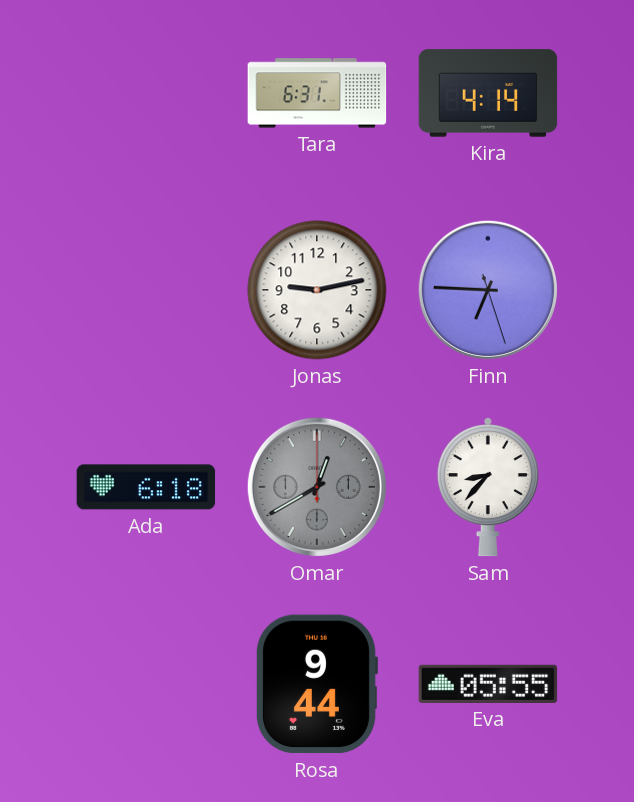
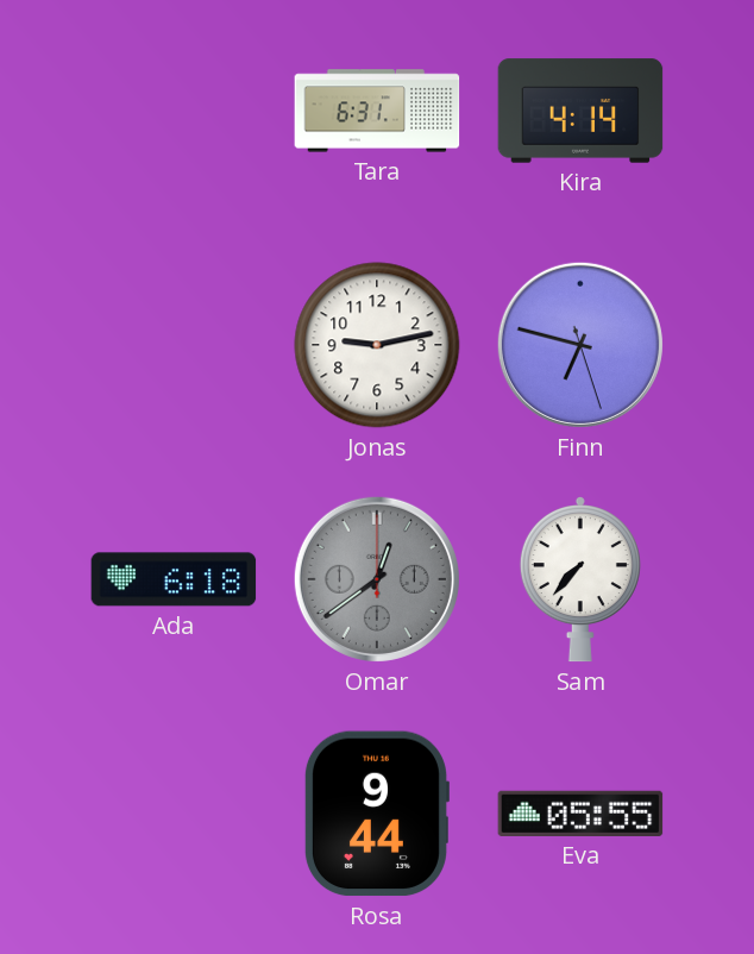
Finn: 6:45 -> 6:47
Omar: 12:40 -> 12:39
Sam: 8:37 -> 7:37
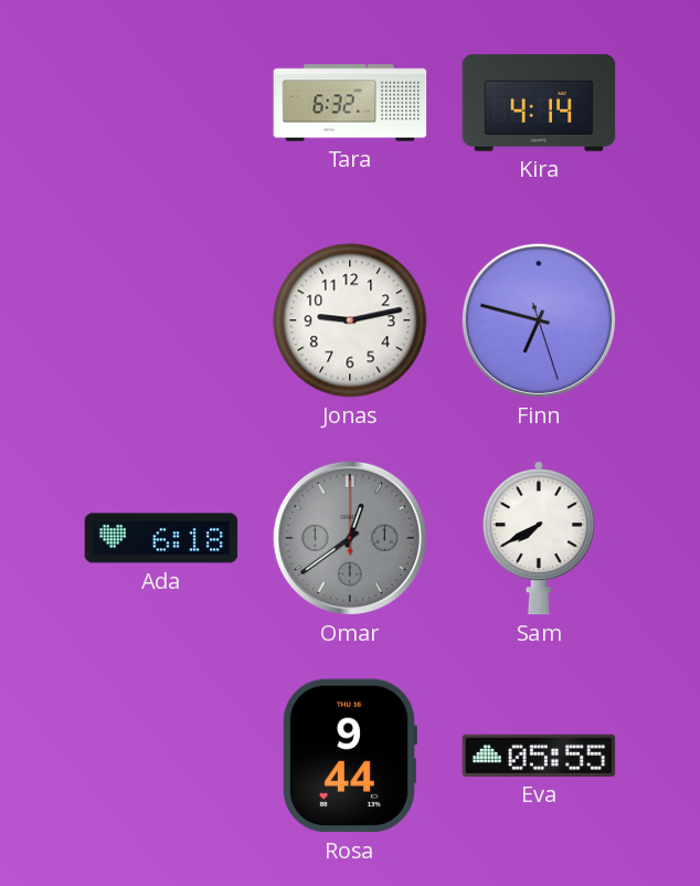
Tara: 6:31 -> 6:32
Sam: 7:37 -> 7:40
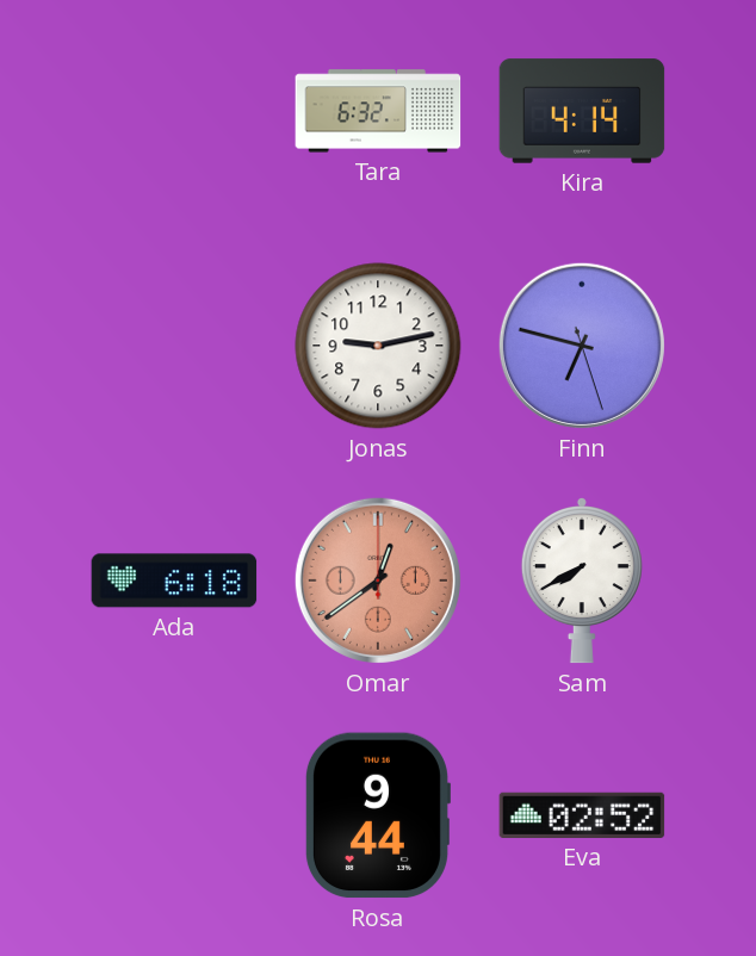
Omar dial: grey -> salmon
Eva: 05:55 -> 02:52
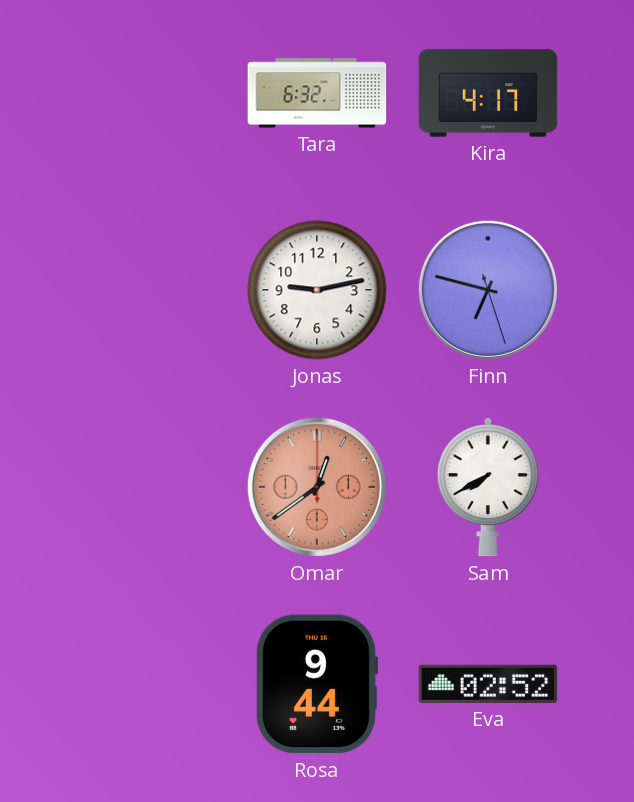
Kira: 4:14 -> 4:17
Ada: 6:18 -> none
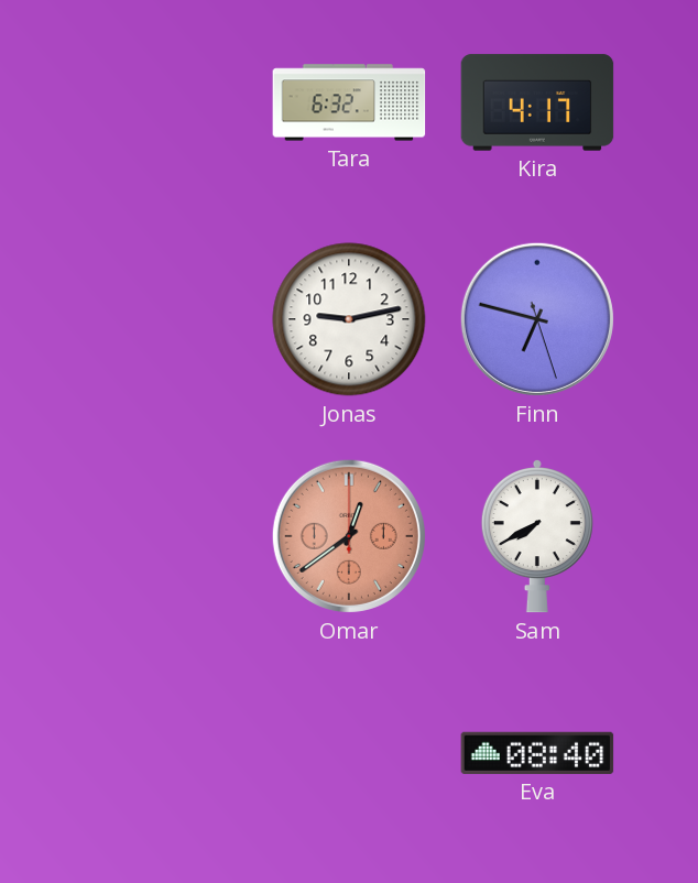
Rosa: 9:44 -> none
Eva: 02:52 -> 08:40
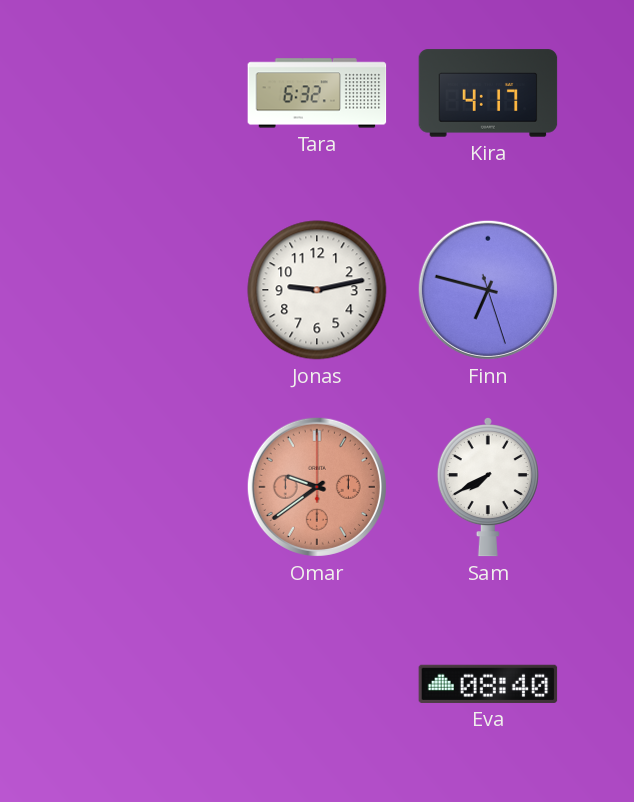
Omar: 12:39 -> 9:39
